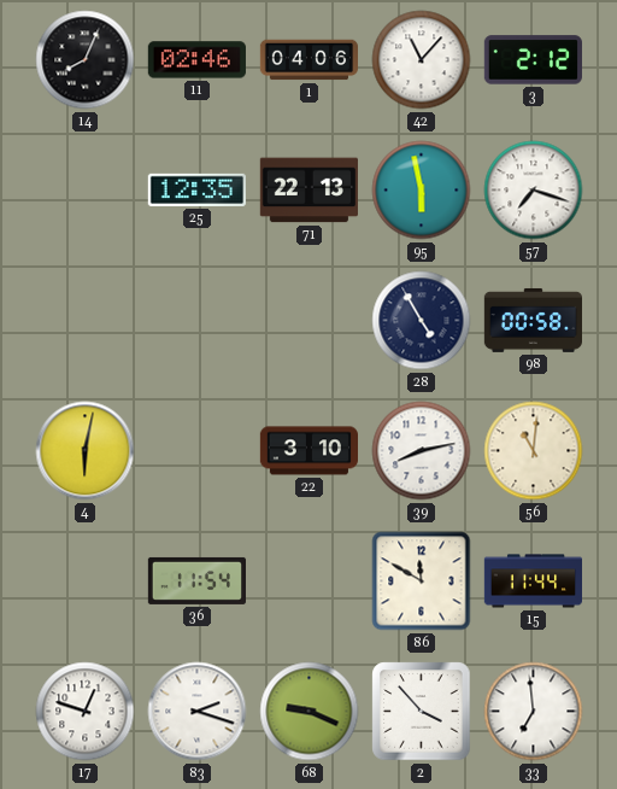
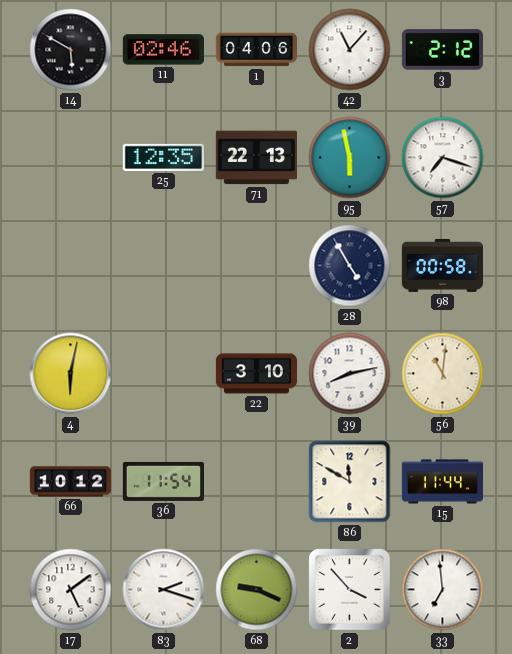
14: 8:04 -> 5:50
66: none -> 10:12
17: 12:48 -> 5:09
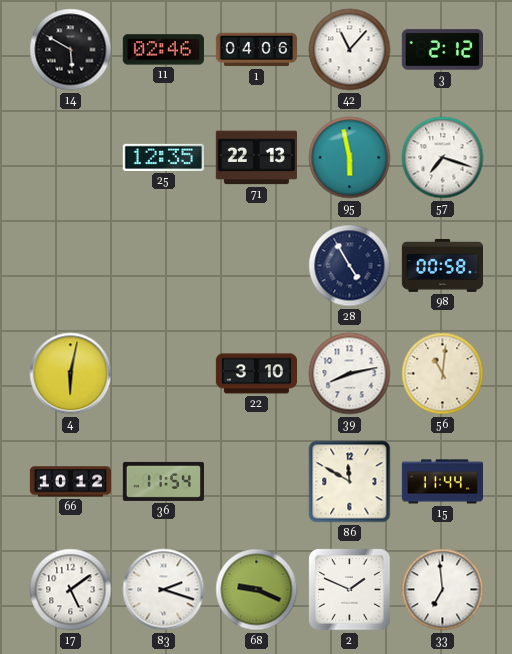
2: 3:53 -> 1:49
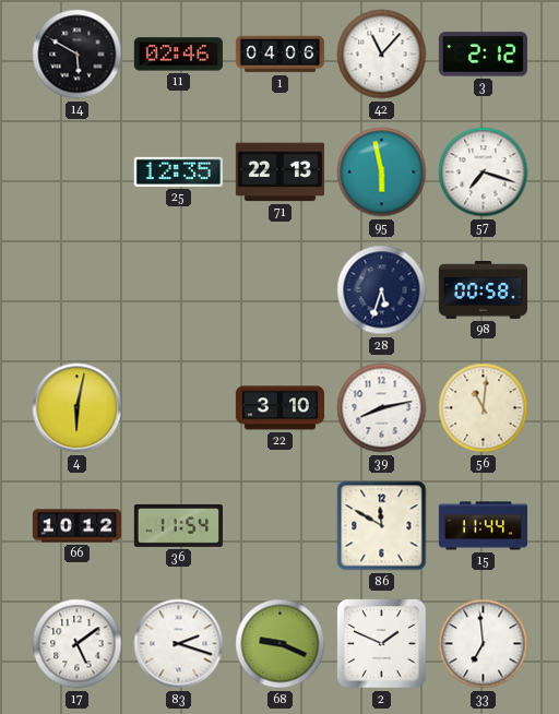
28: 4:55 -> 5:33
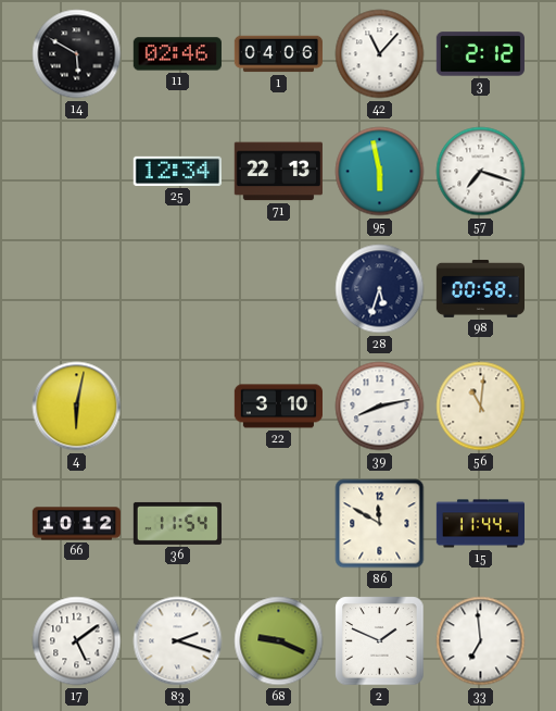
25: 12:35 -> 12:34
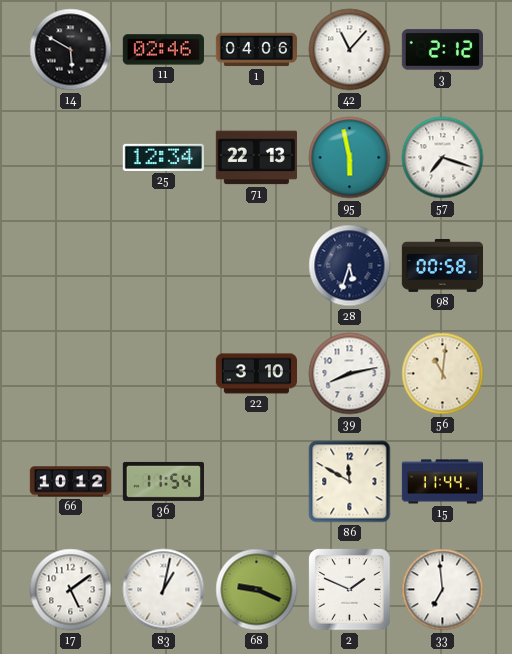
4: 6:02 -> none
83: 2:18 -> 1:02
